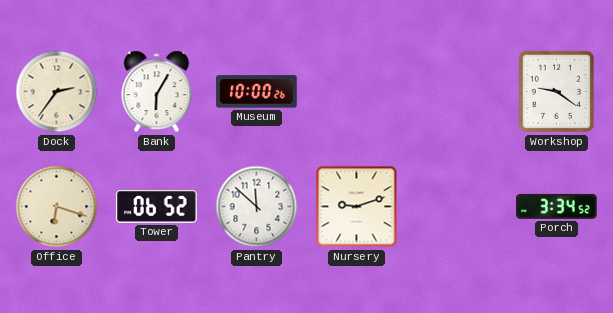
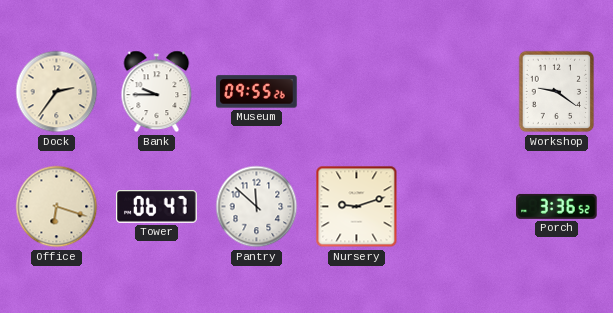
Bank: 6:05 -> 9:45
Museum: 10:00 -> 09:55
Tower: 06:52 -> 06:47
Porch: 3:34 -> 3:36
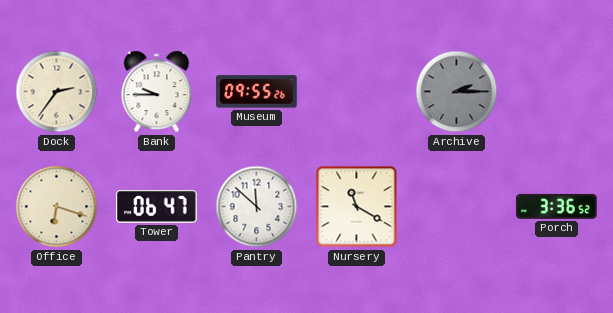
Archive: none -> 2:15
Workshop: 9:21 -> none
Nursery: 9:12 -> 11:20
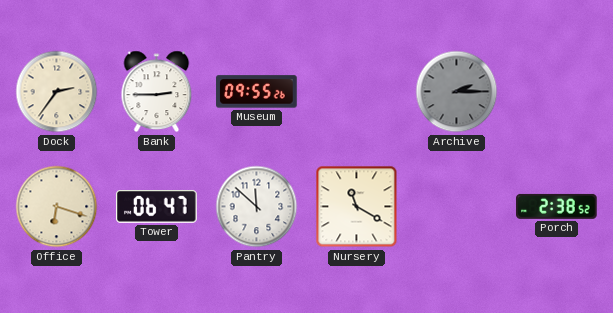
Bank: 9:45 -> 2:45
Porch: 3:36 -> 2:38
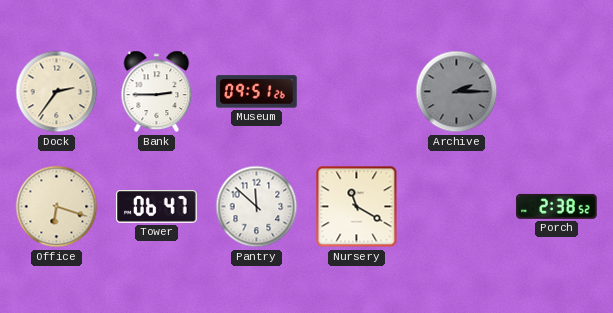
Museum: 09:55 -> 09:51
